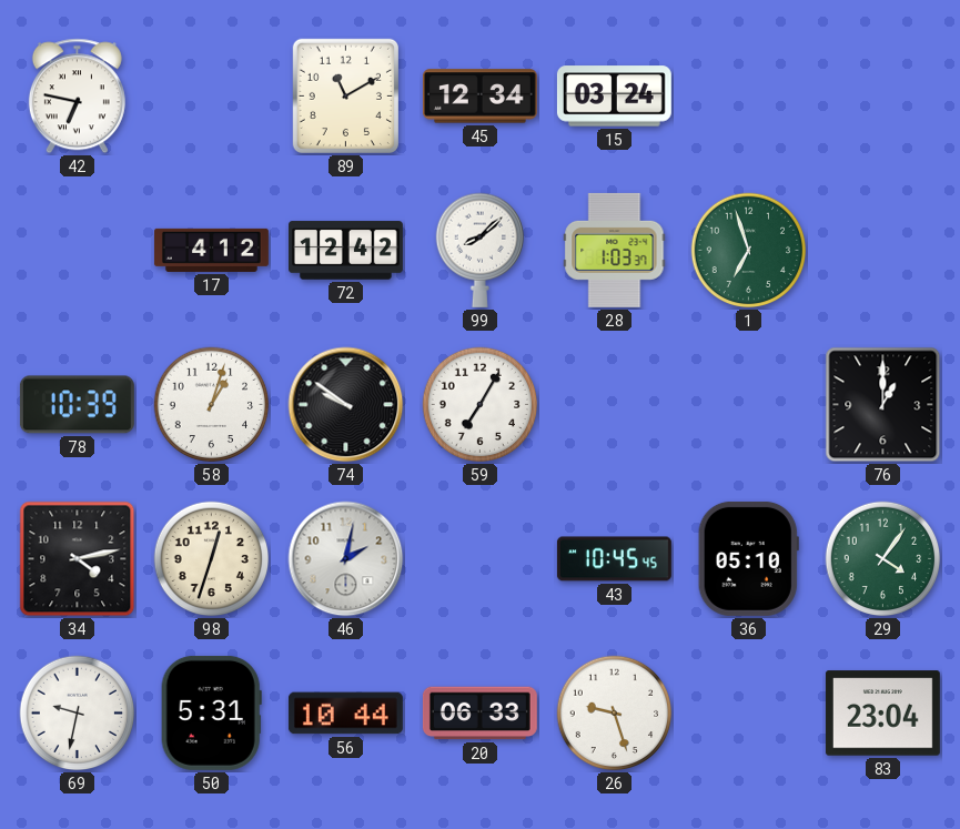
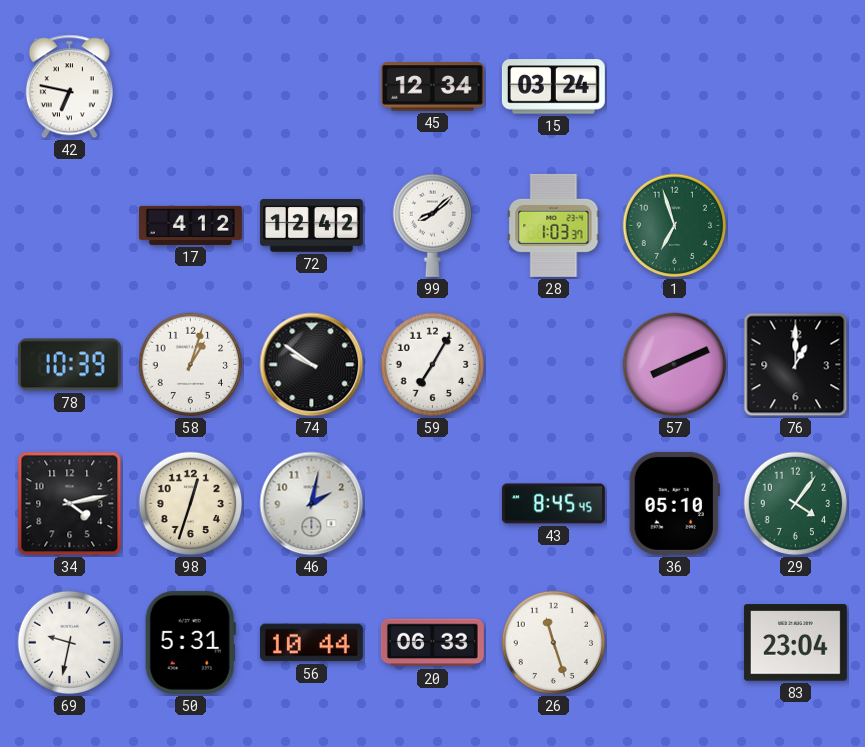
89: 11:10 -> none
57: none -> 8:11
43: 10:45 -> 8:45
26: 9:27 -> 11:27
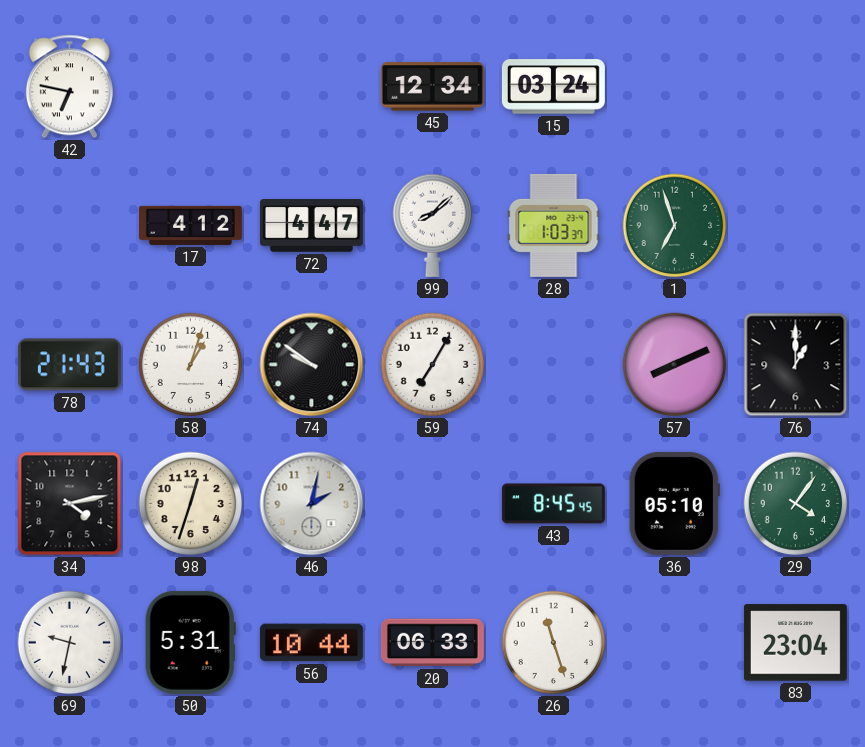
72: 12:42 -> 4:47
78: 10:39 -> 21:43
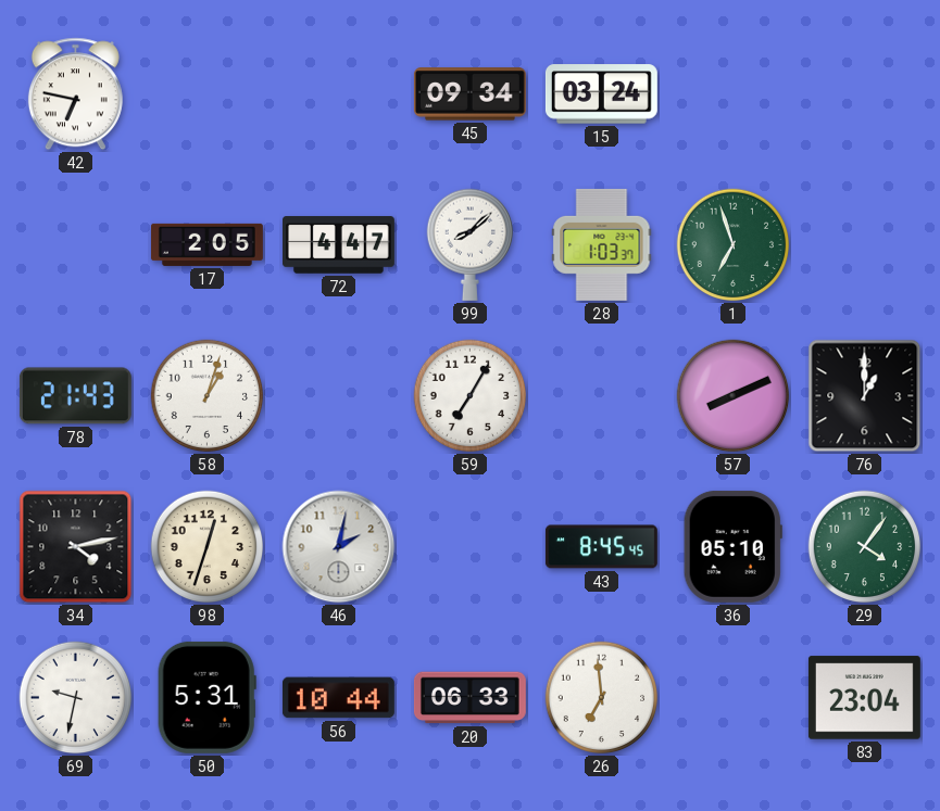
45: 12:34 -> 09:34
17: 4:12 -> 2:05
74: 9:51 -> none
26: 11:27 -> 6:59
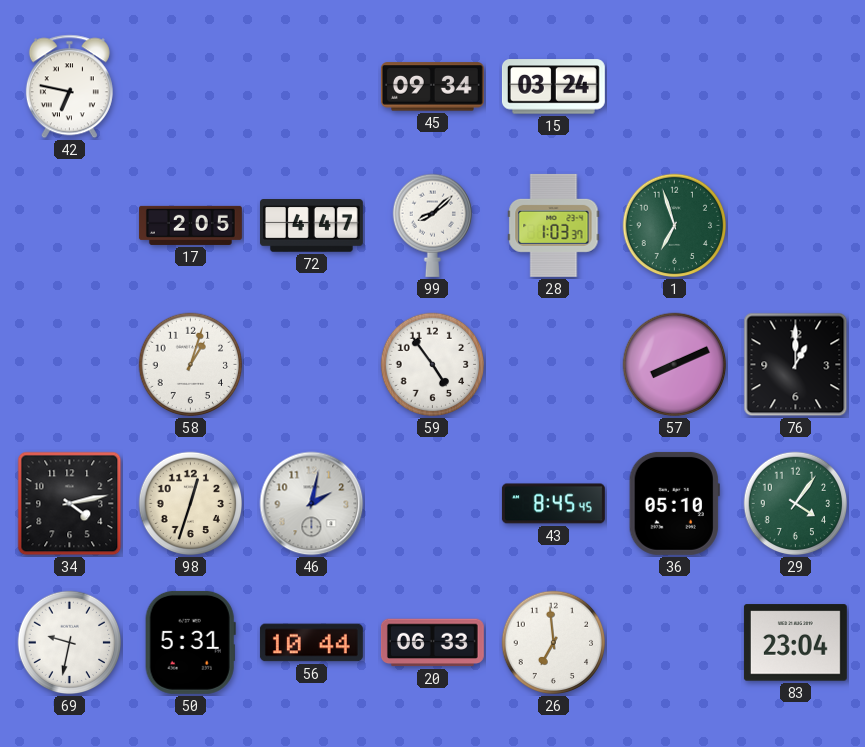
78: 21:43 -> none
59: 7:05 -> 4:54
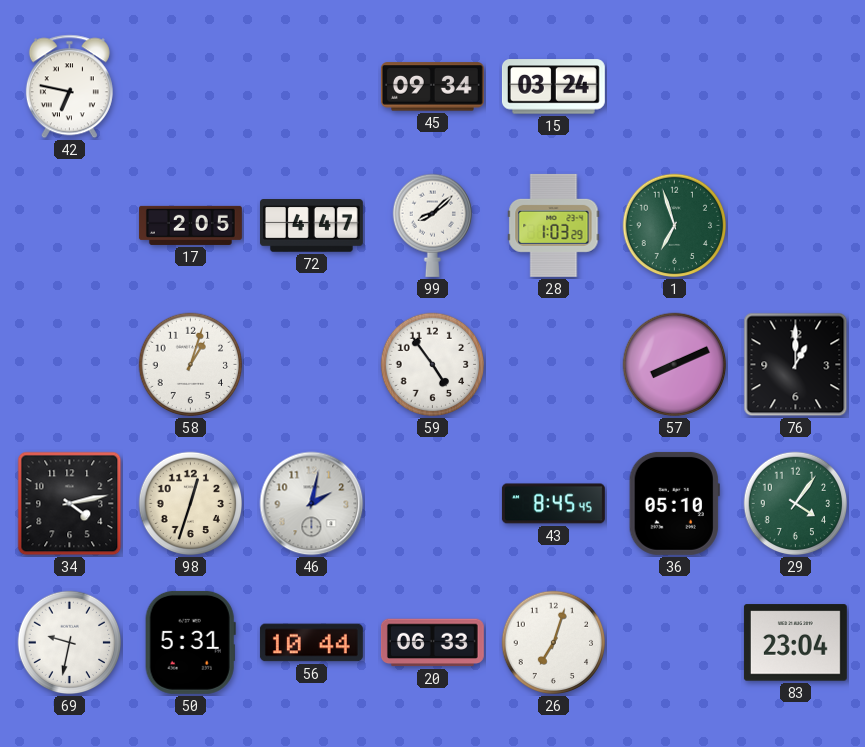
28: 1:03:37 -> 1:03:29
26: 6:59 -> 7:03
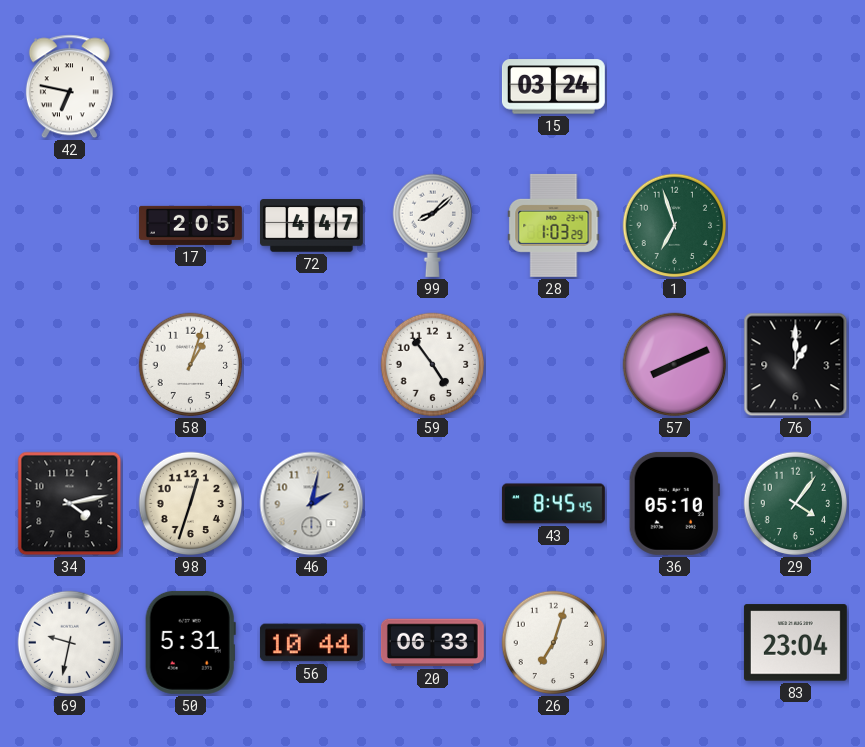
45: 09:34 -> none
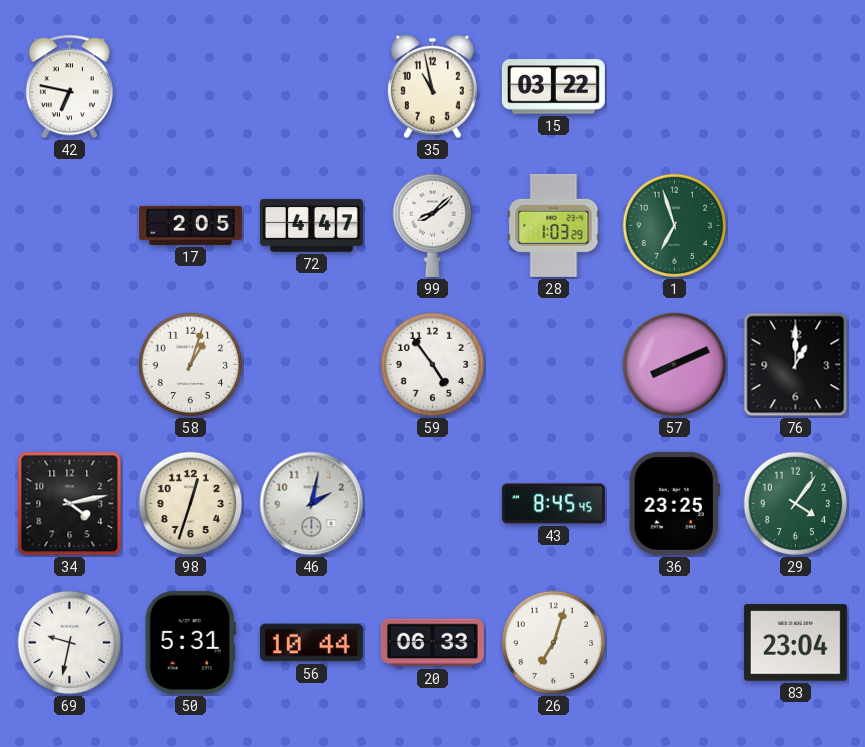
35: none -> 10:58
15: 03:24 -> 03:22
36: 05:10 -> 23:25
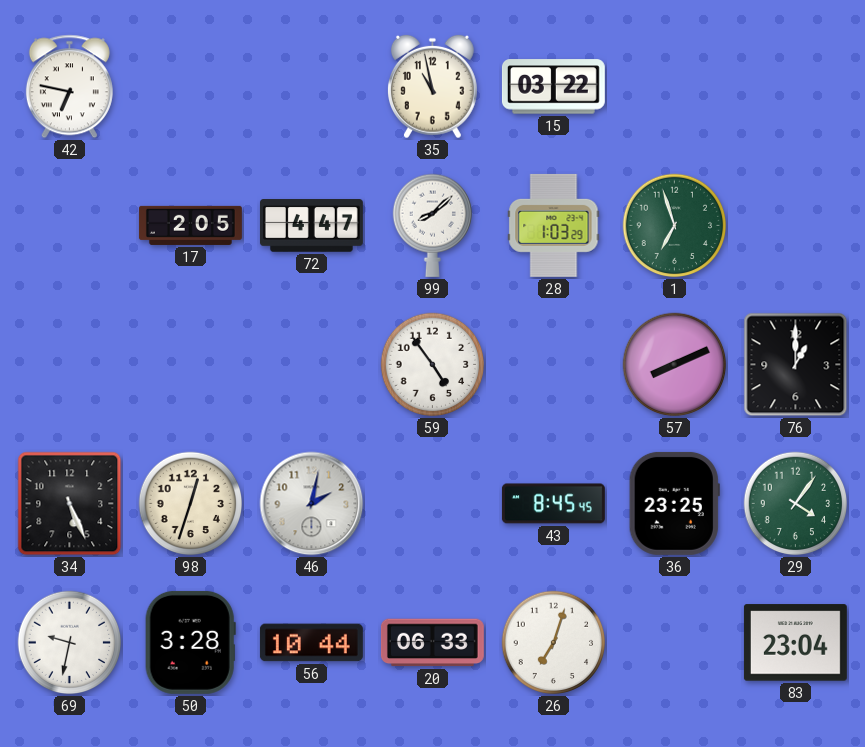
58: 1:03 -> none
34: 4:13 -> 5:26
50: 5:31 -> 3:28
